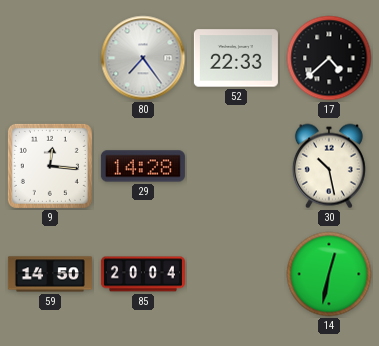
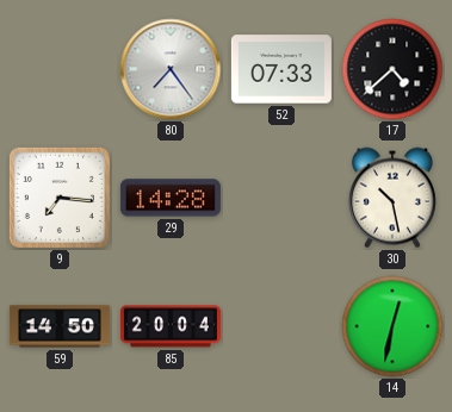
52: 22:33 -> 07:33
9: 12:16 -> 7:16
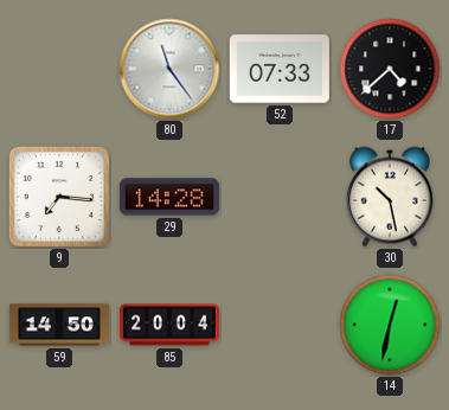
80: 7:24 -> 11:24
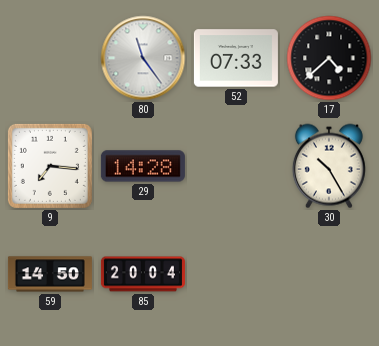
30: 10:28 -> 10:25
14: 12:32 -> none
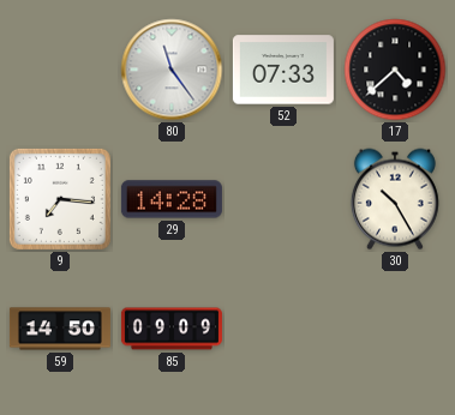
85: 20:04 -> 09:09
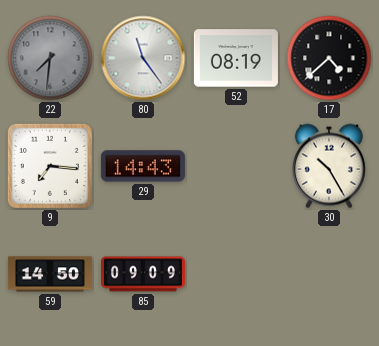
22: none -> 7:31
52: 07:33 -> 08:19
29: 14:28 -> 14:43
